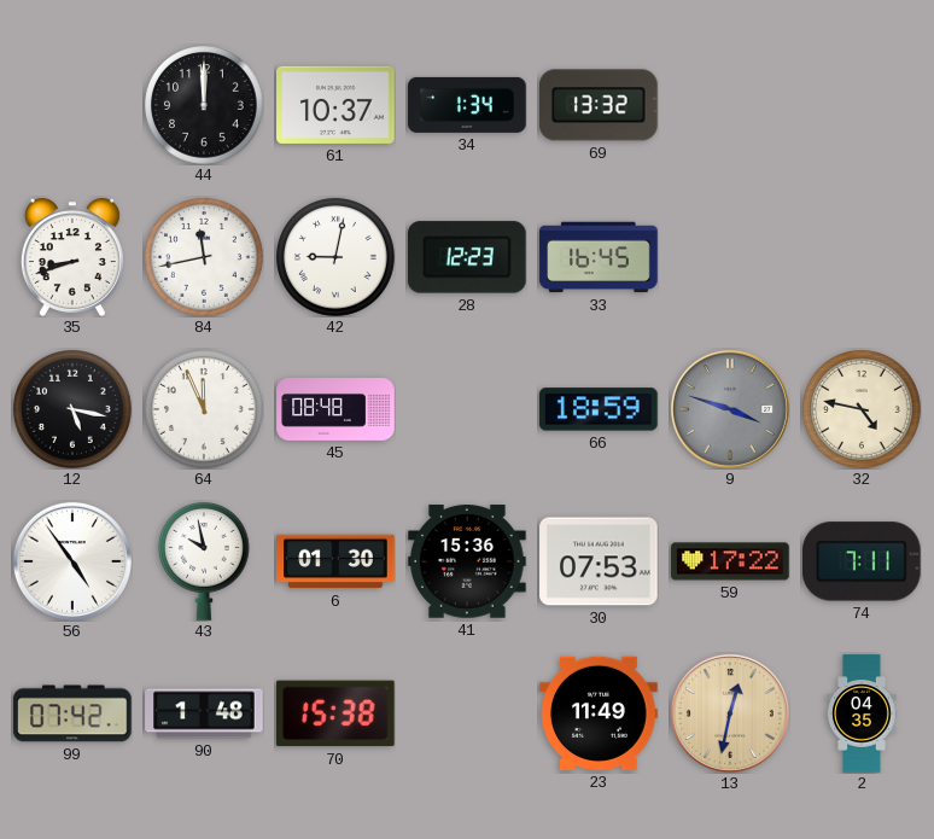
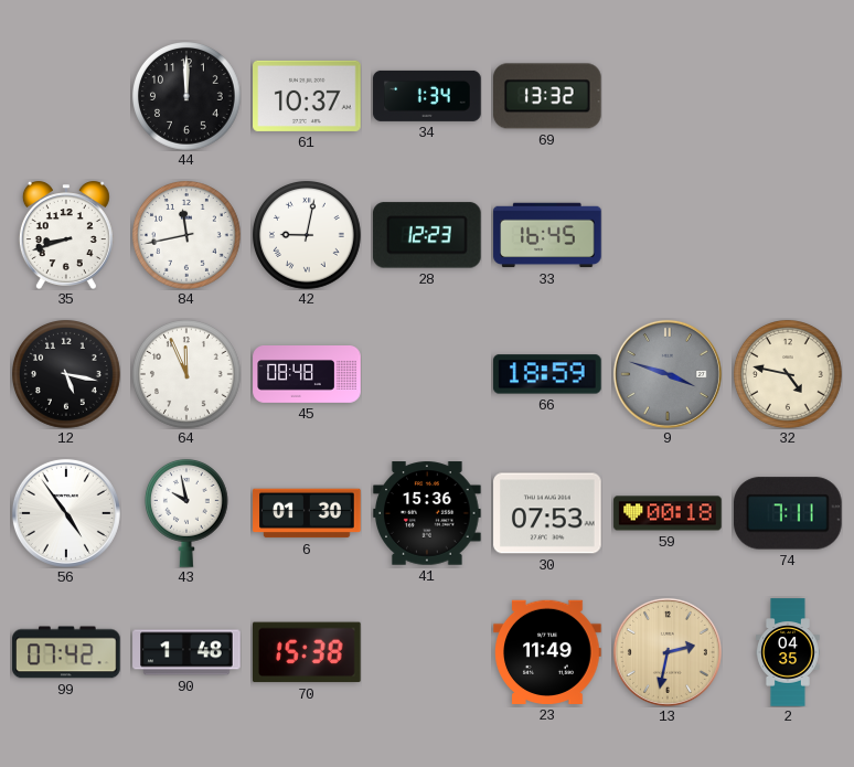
59: 17:22 -> 00:18
13: 12:32 -> 2:32
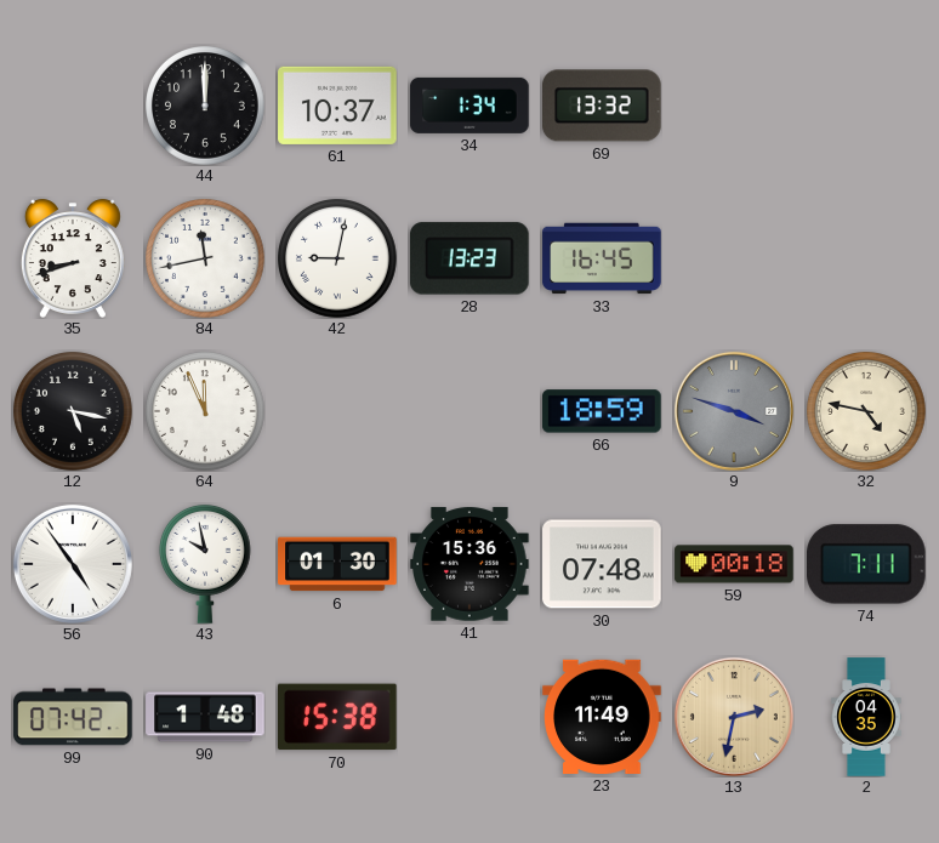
28: 12:23 -> 13:23
45: 08:48 -> none
30: 07:53 -> 07:48
